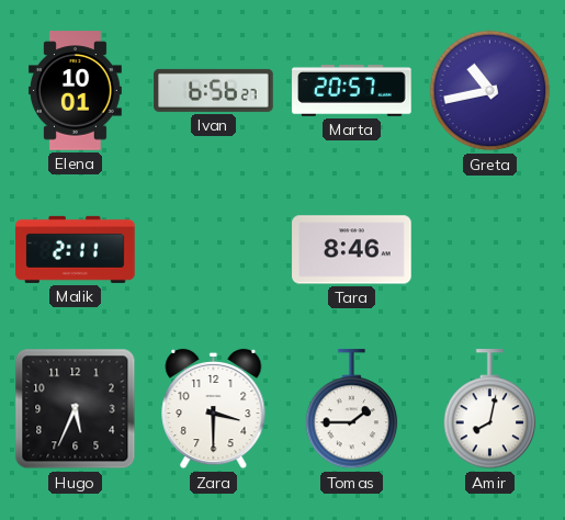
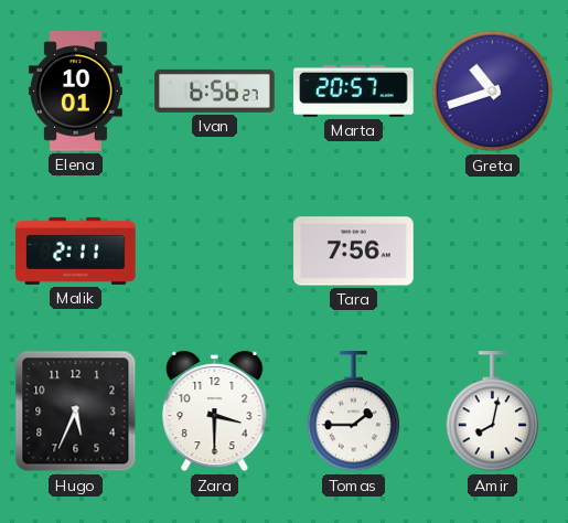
Greta: 10:43 -> 10:42
Tara: 8:46 -> 7:56
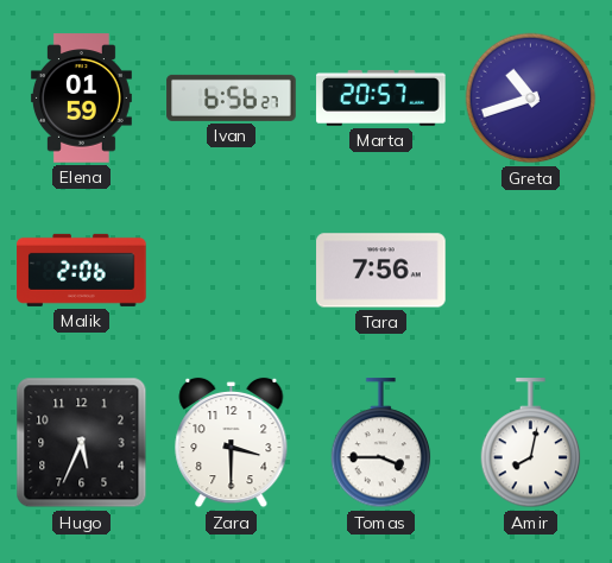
Elena: 10:01 -> 01:59
Malik: 2:11 -> 2:06
Tomas: 1:45 -> 3:45
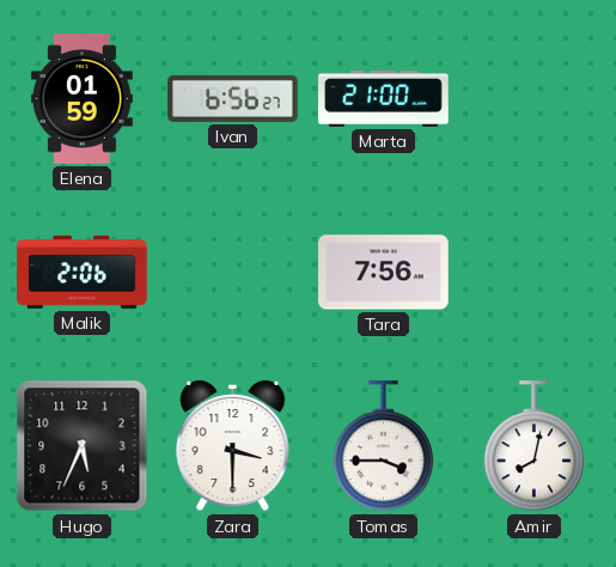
Marta: 20:57 -> 21:00
Greta: 10:42 -> none
